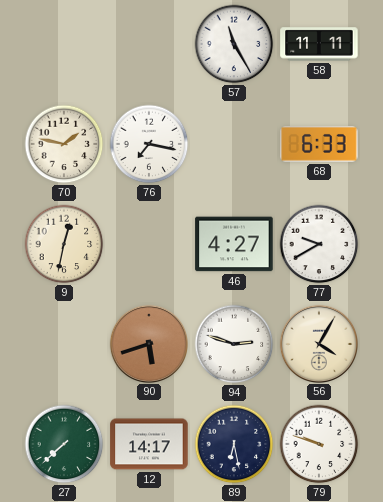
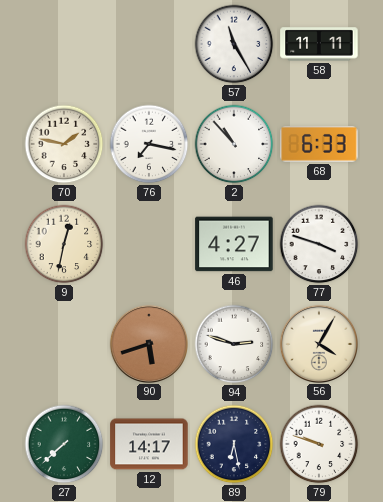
2: none -> 10:53
77: 9:40 -> 3:48
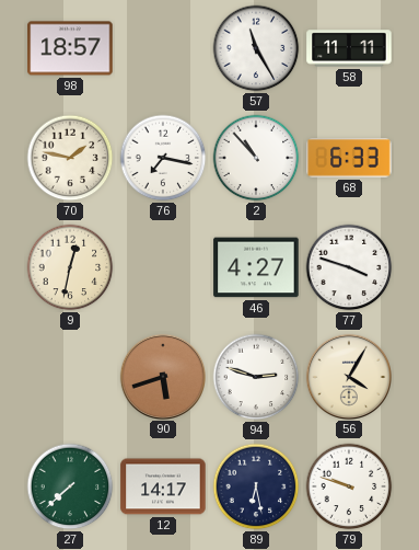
98: none -> 18:57
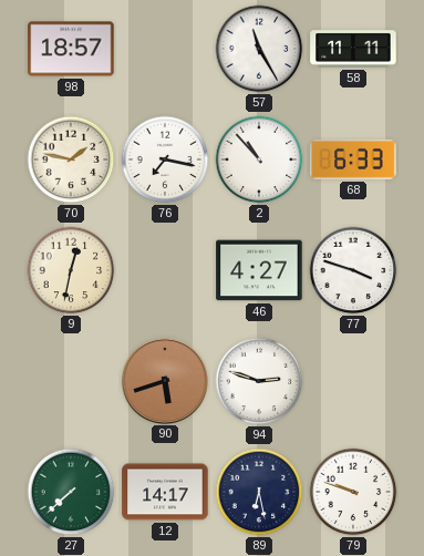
56: 4:05 -> none
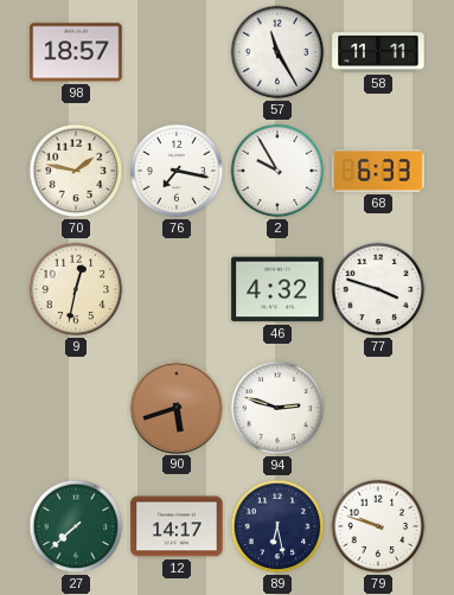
2: 10:53 -> 9:55
46: 4:27 -> 4:32
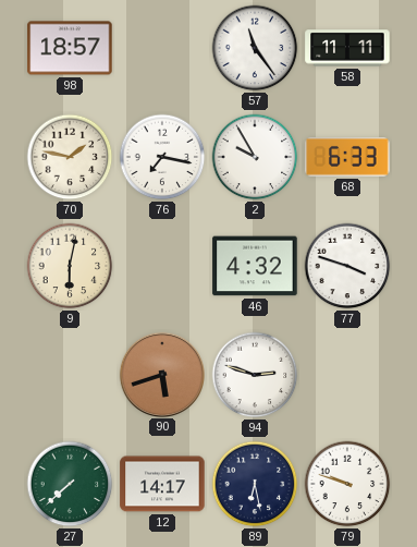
57: 11:25 -> 11:24
9: 12:32 -> 6:02
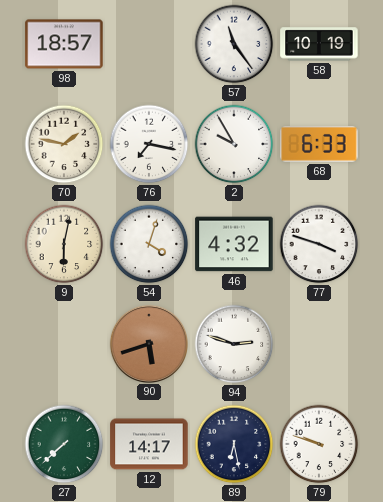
58: 11:11 -> 10:19
54: none -> 4:03
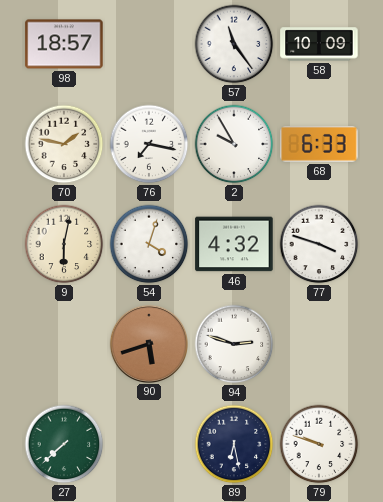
58: 10:19 -> 10:09
12: 14:17 -> none
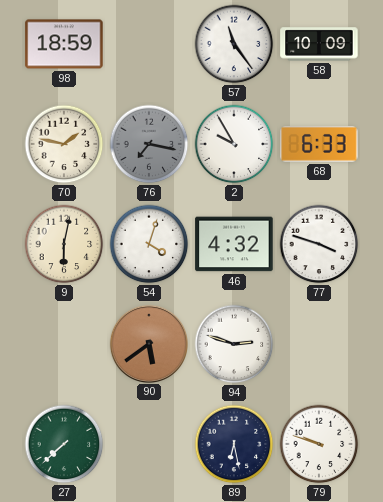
98: 18:57 -> 18:59
76 dial: white -> grey
90: 5:42 -> 5:39
